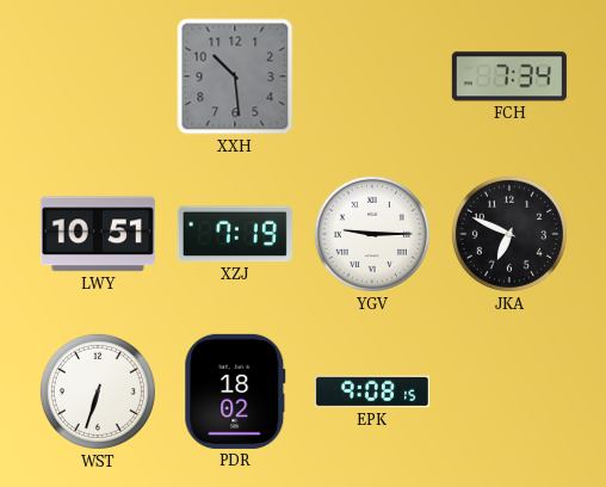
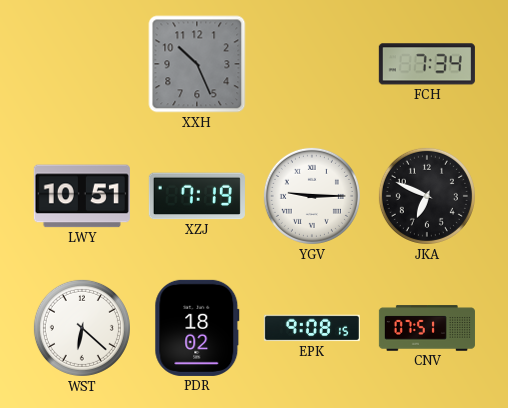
XXH: 10:29 -> 10:26
WST: 6:33 -> 6:22
CNV: none -> 07:51
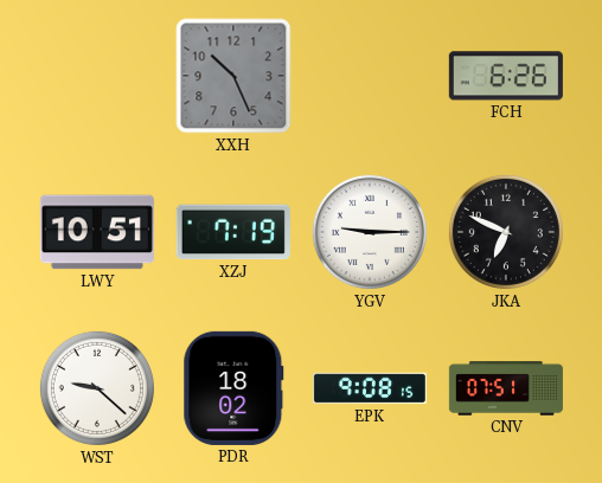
FCH: 7:34 -> 6:26
WST: 6:22 -> 9:22
